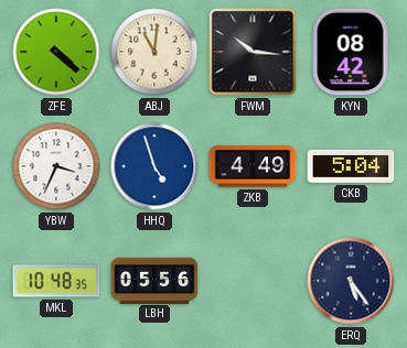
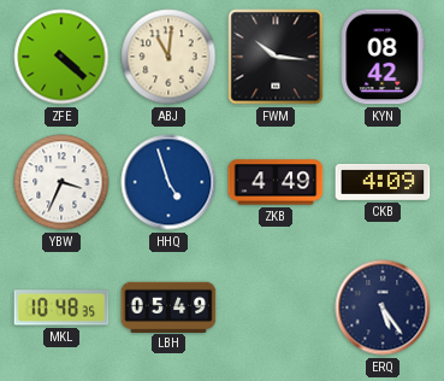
CKB: 5:04 -> 4:09
LBH: 05:56 -> 05:49
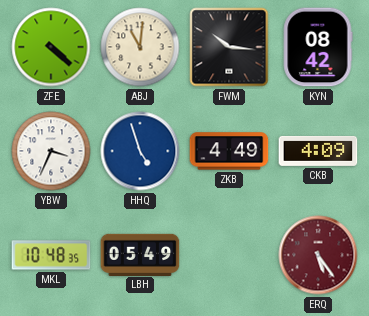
ERQ dial: navy -> burgundy
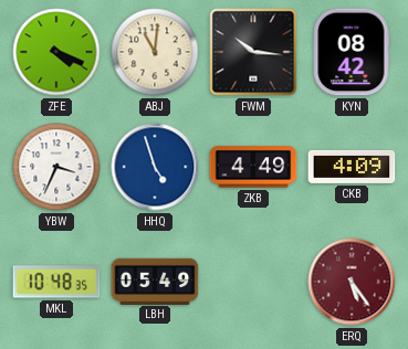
ZFE: 4:22 -> 4:19
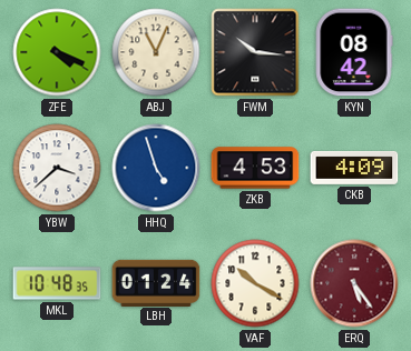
ABJ: 11:01 -> 11:04
YBW: 3:34 -> 3:38
ZKB: 4:49 -> 4:53
LBH: 05:49 -> 01:24
VAF: none -> 10:20
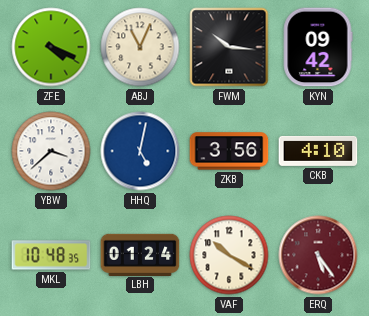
KYN: 08:42 -> 09:42
HHQ: 4:57 -> 5:02
ZKB: 4:53 -> 3:56
CKB: 4:09 -> 4:10
